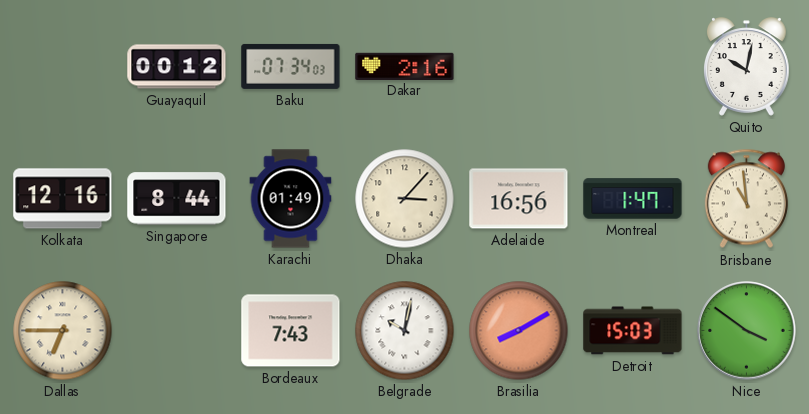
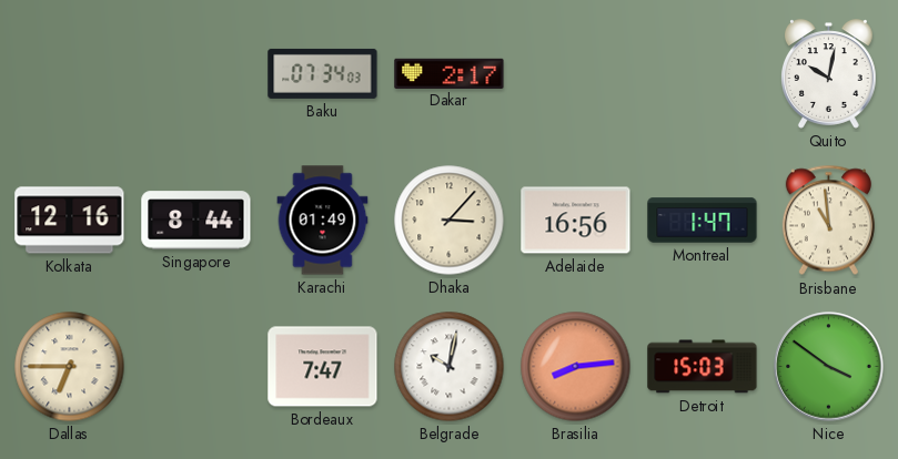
Guayaquil: 00:12 -> none
Dakar: 2:16 -> 2:17
Bordeaux: 7:43 -> 7:47
Brasilia: 8:10 -> 8:14
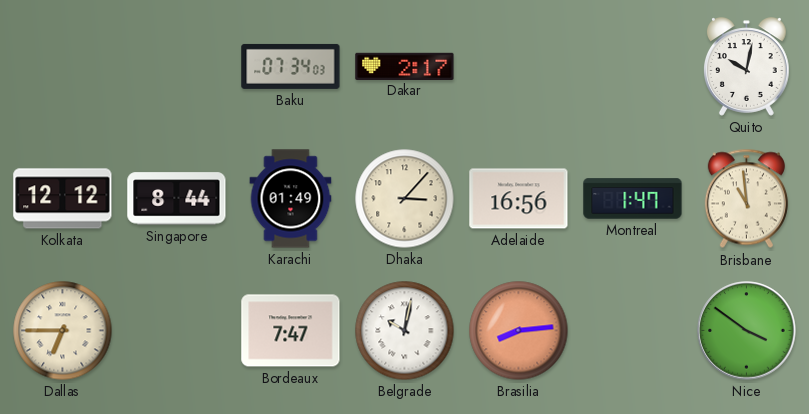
Kolkata: 12:16 -> 12:12
Detroit: 15:03 -> none
